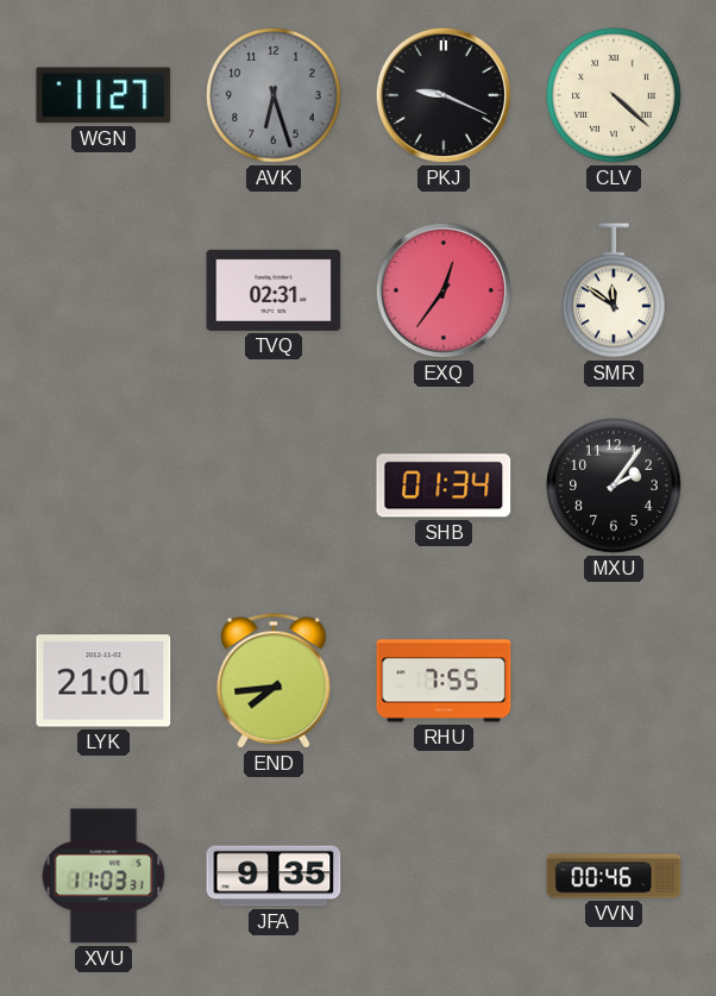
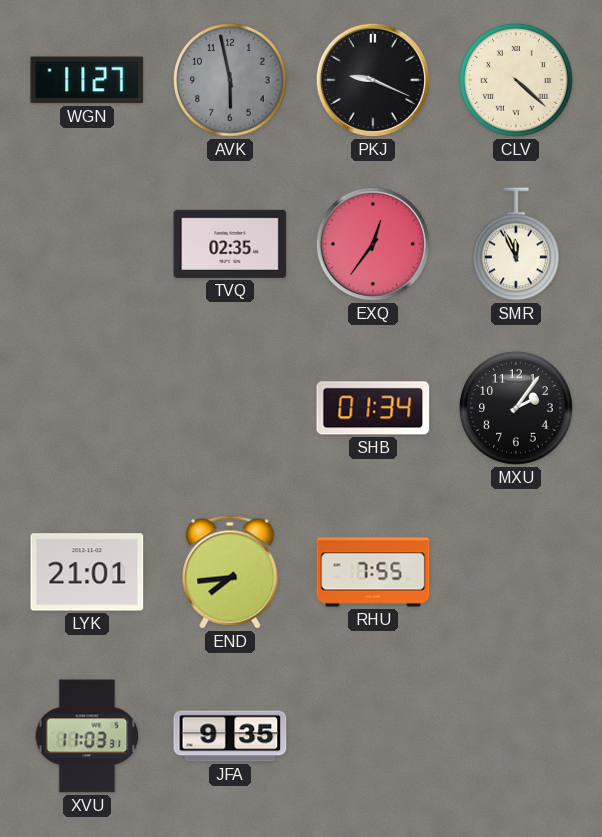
AVK: 6:27 -> 5:58
TVQ: 02:31 -> 02:35
SMR: 11:51 -> 11:56
VVN: 00:46 -> none
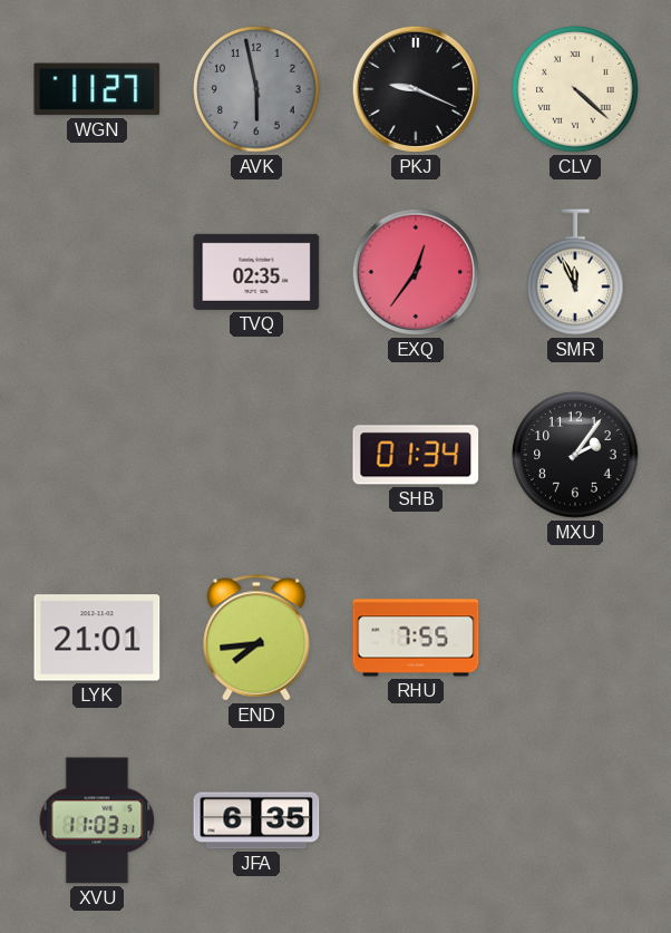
JFA: 9:35 -> 6:35
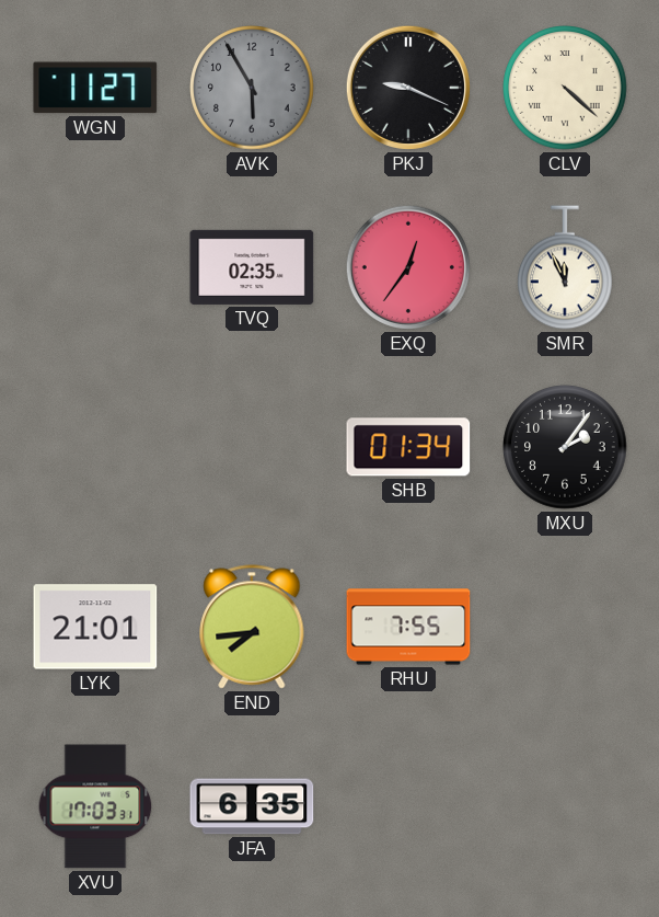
AVK: 5:58 -> 5:55
XVU: 11:03 -> 17:03
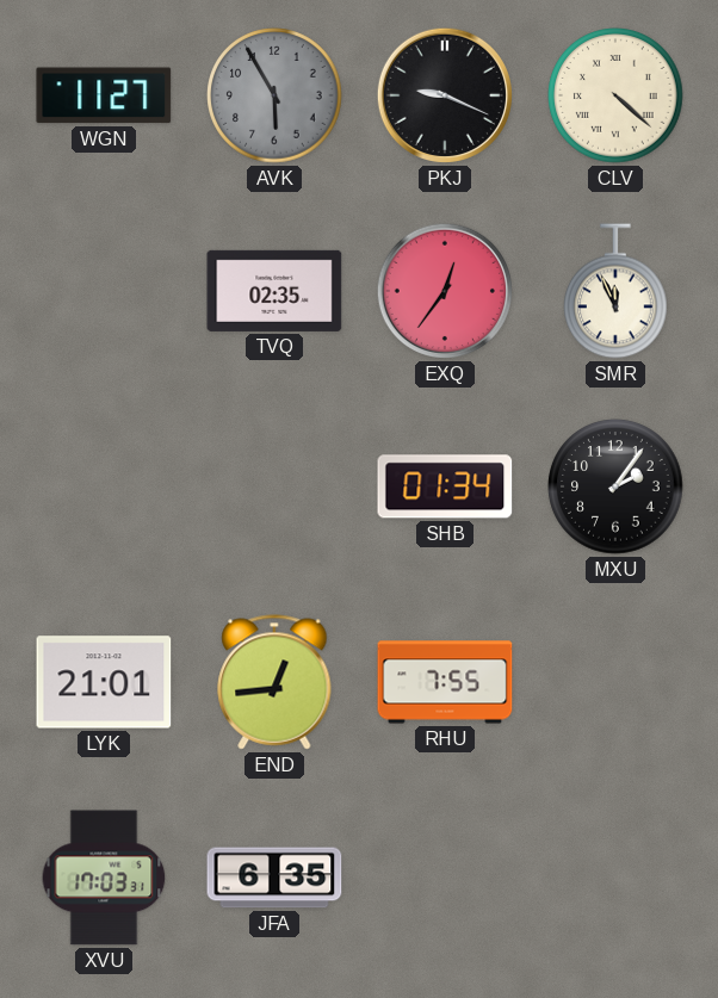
END: 7:44 -> 12:44
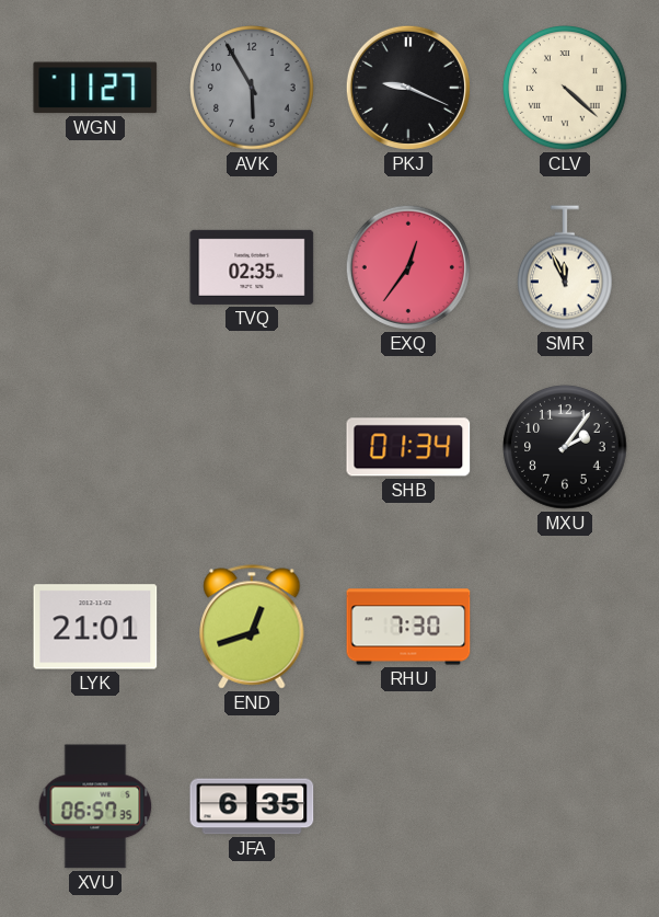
END: 12:44 -> 12:42
RHU: 7:55 -> 7:30
XVU: 17:03 -> 06:57
